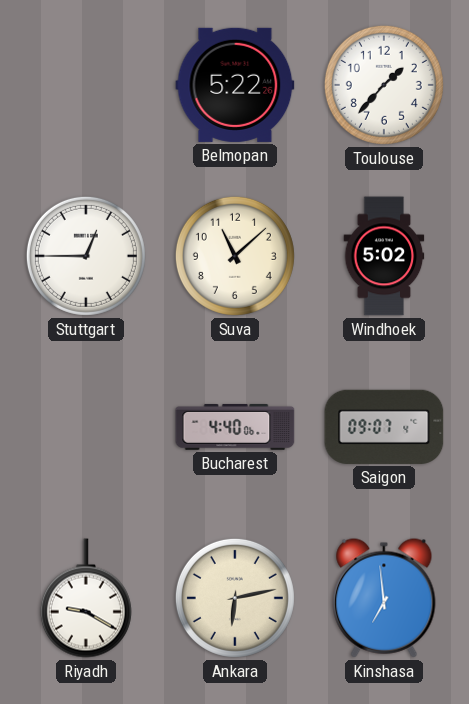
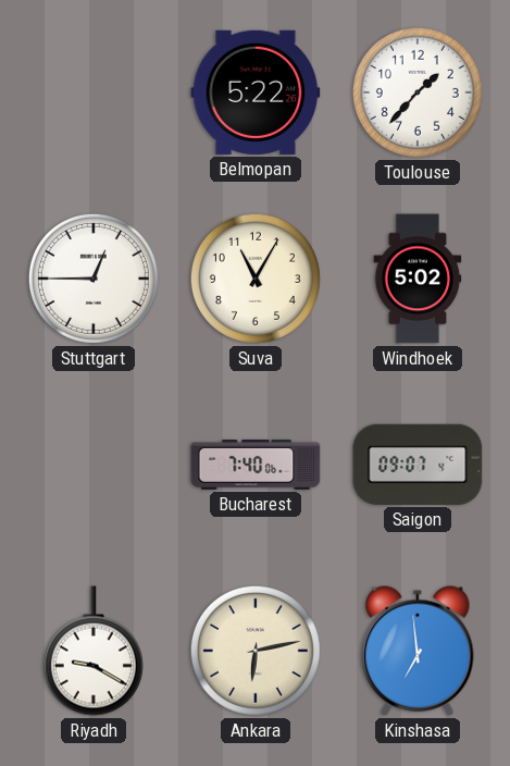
Suva: 11:08 -> 11:05
Bucharest: 4:40 -> 7:40
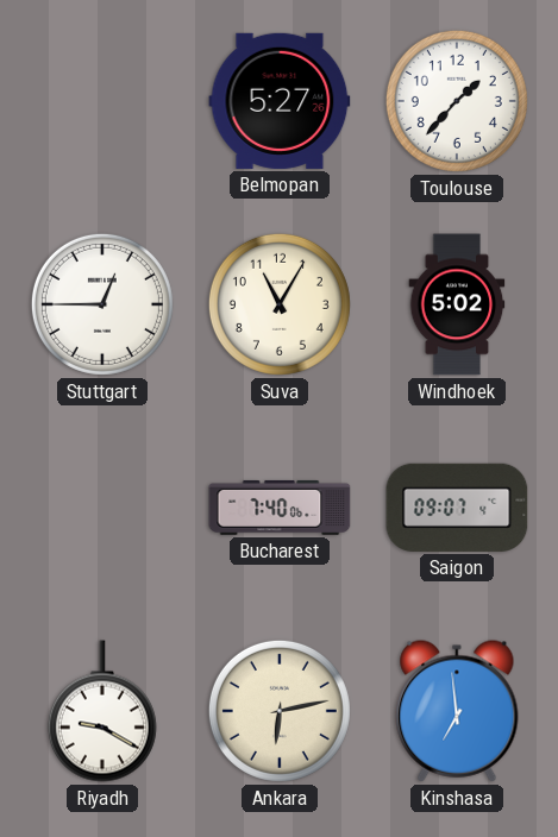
Belmopan: 5:22 -> 5:27
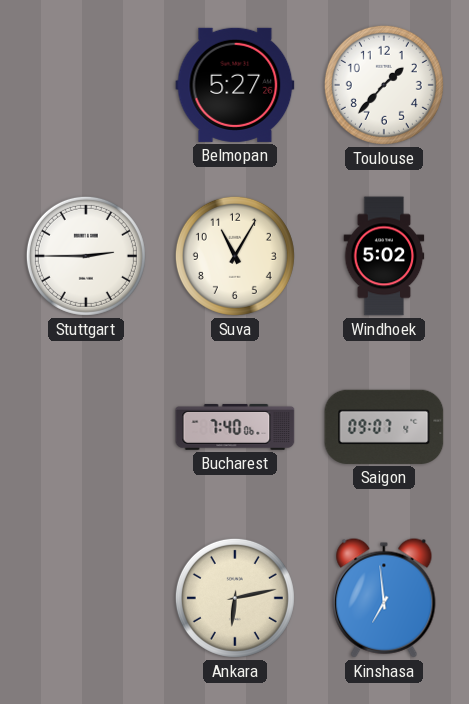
Stuttgart: 12:45 -> 2:45
Riyadh: 9:20 -> none
